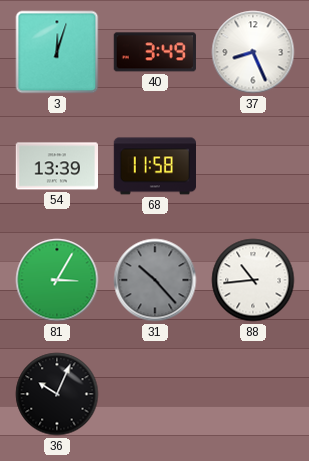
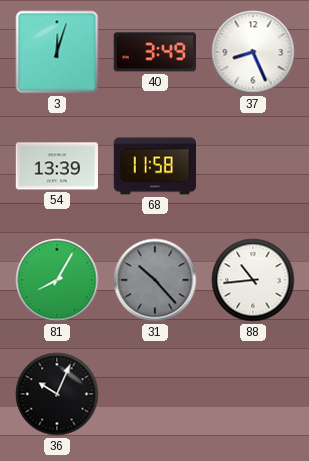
81: 3:05 -> 8:05
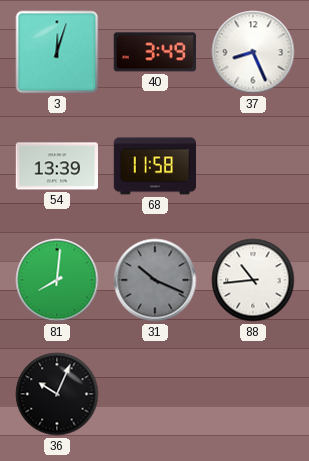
81: 8:05 -> 8:01
31: 10:23 -> 10:19
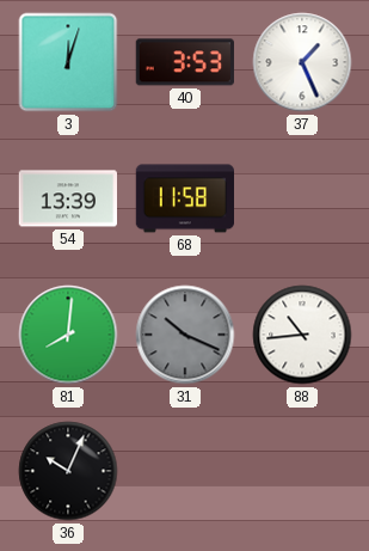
40: 3:49 -> 3:53
37: 8:26 -> 1:26
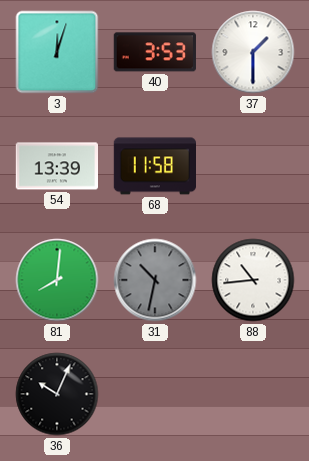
37: 1:26 -> 1:30
31: 10:19 -> 10:32
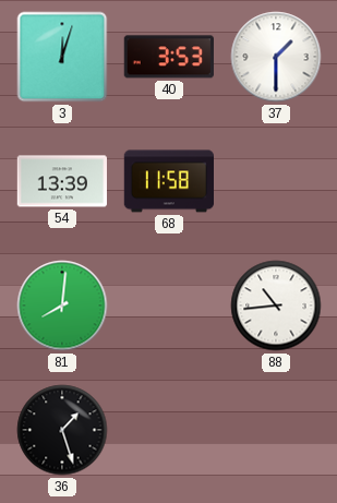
31: 10:32 -> none
36: 10:04 -> 1:27
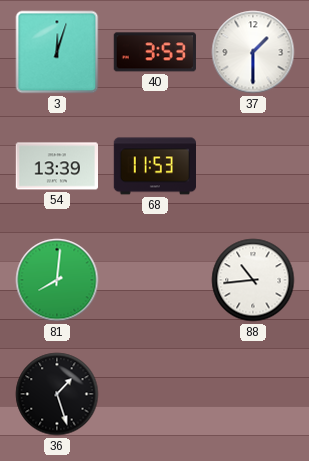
68: 11:58 -> 11:53
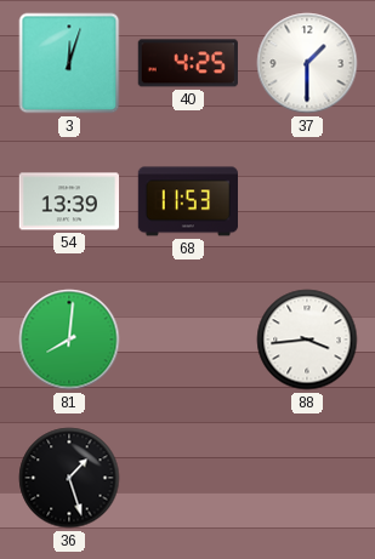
40: 3:53 -> 4:25
88: 10:44 -> 3:44
